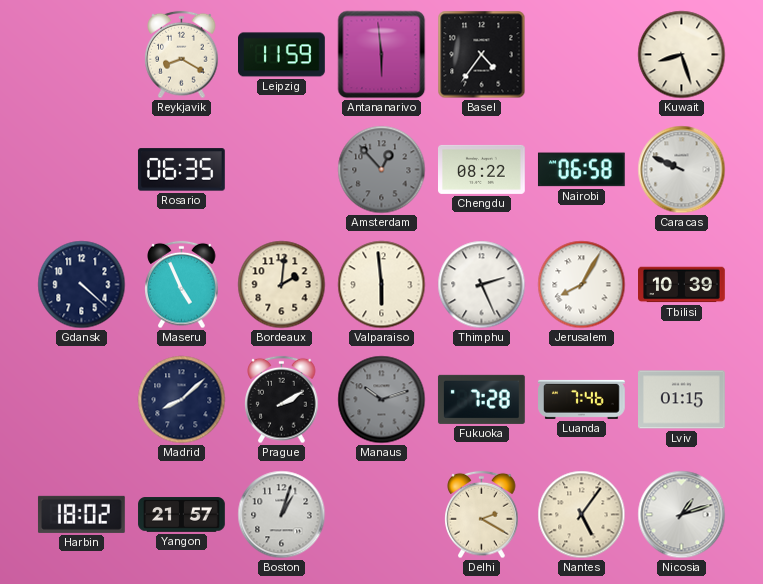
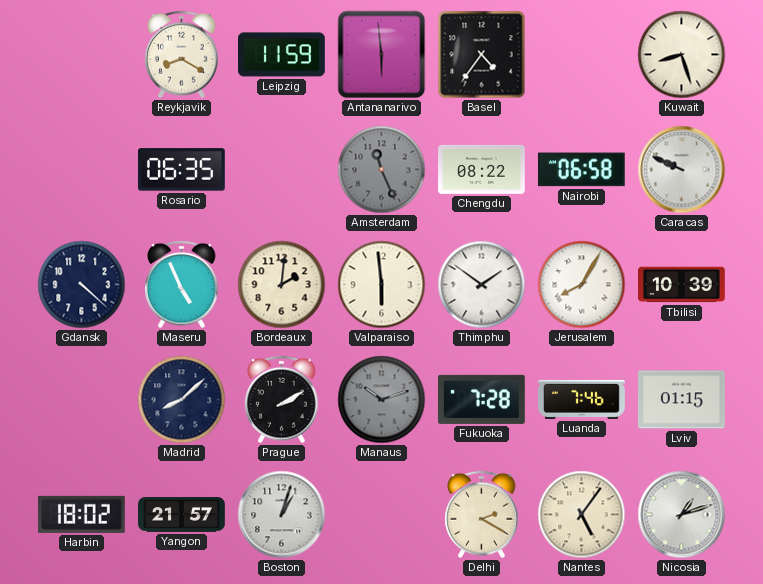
Amsterdam: 12:53 -> 11:26
Thimphu: 2:26 -> 1:51
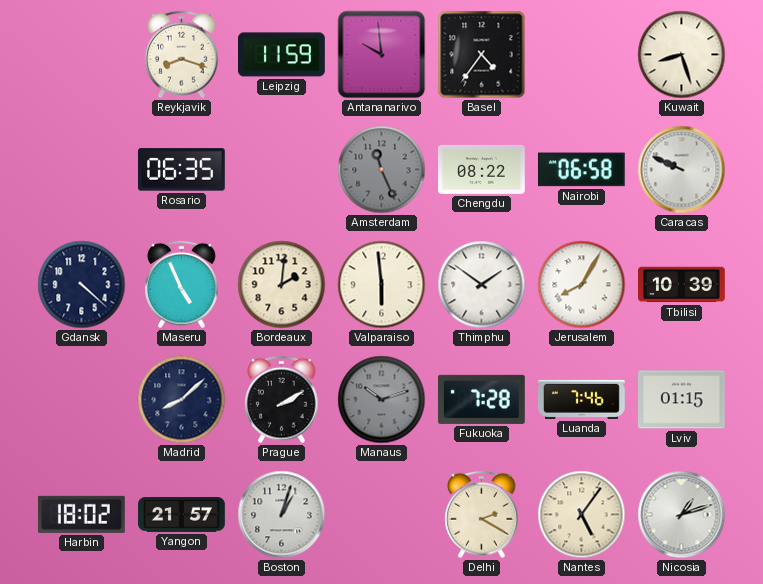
Reykjavik: 8:20 -> 8:18
Antananarivo: 5:59 -> 9:59
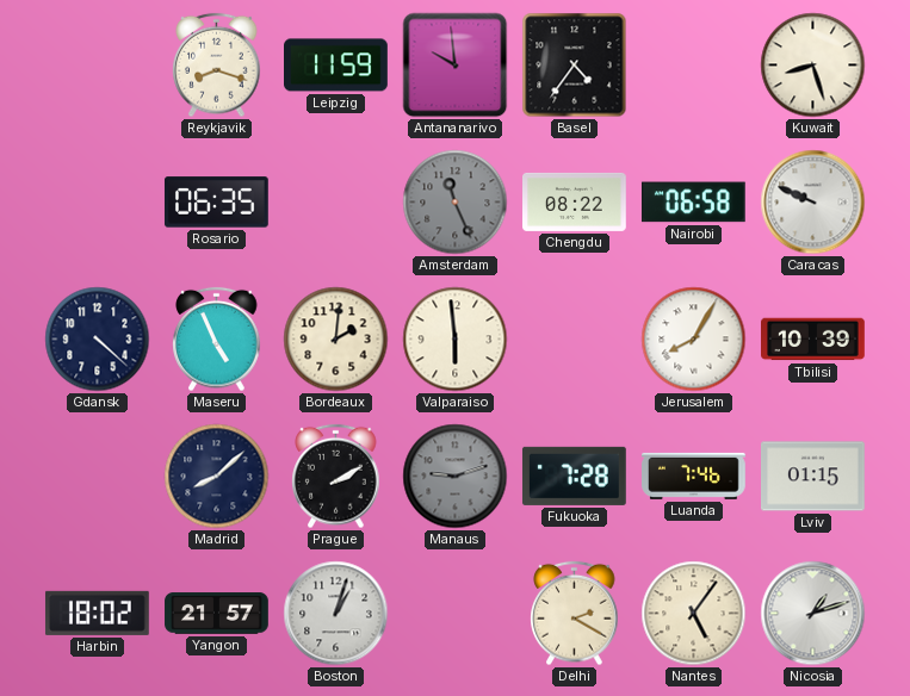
Thimphu: 1:51 -> none
Manaus: 10:12 -> 9:12
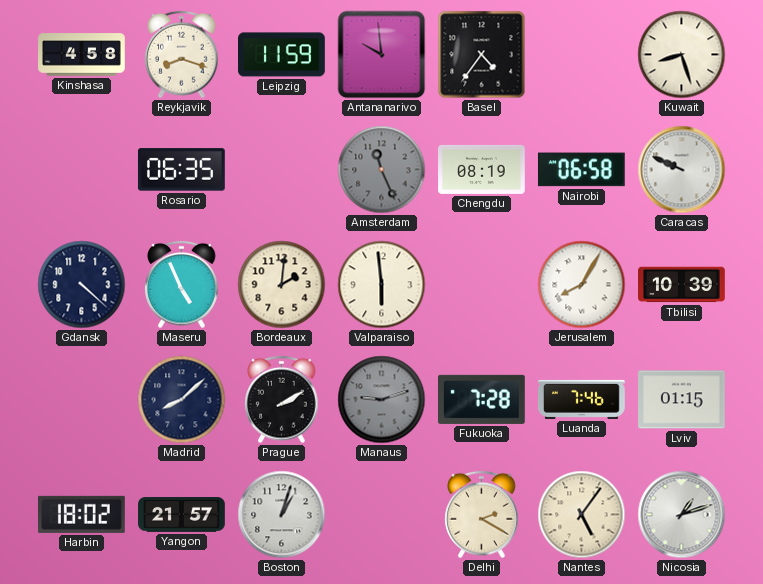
Kinshasa: none -> 4:58
Chengdu: 08:22 -> 08:19
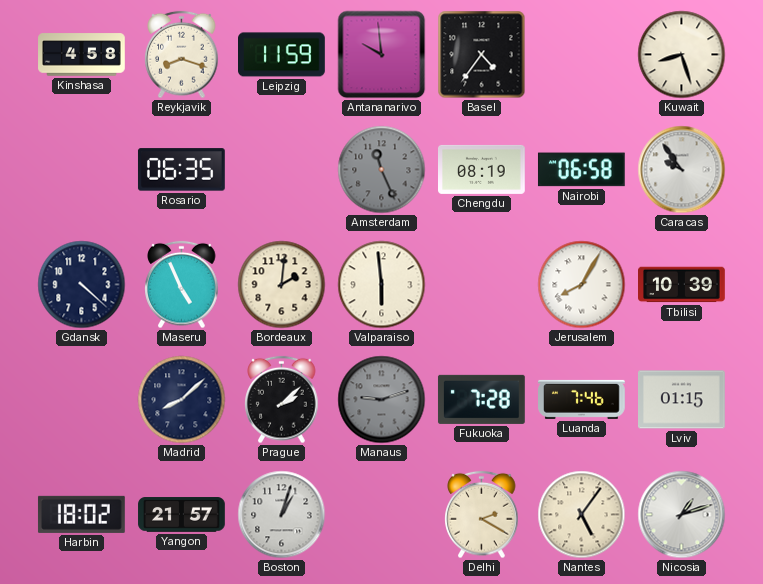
Caracas: 9:49 -> 9:54
Prague: 2:10 -> 2:08
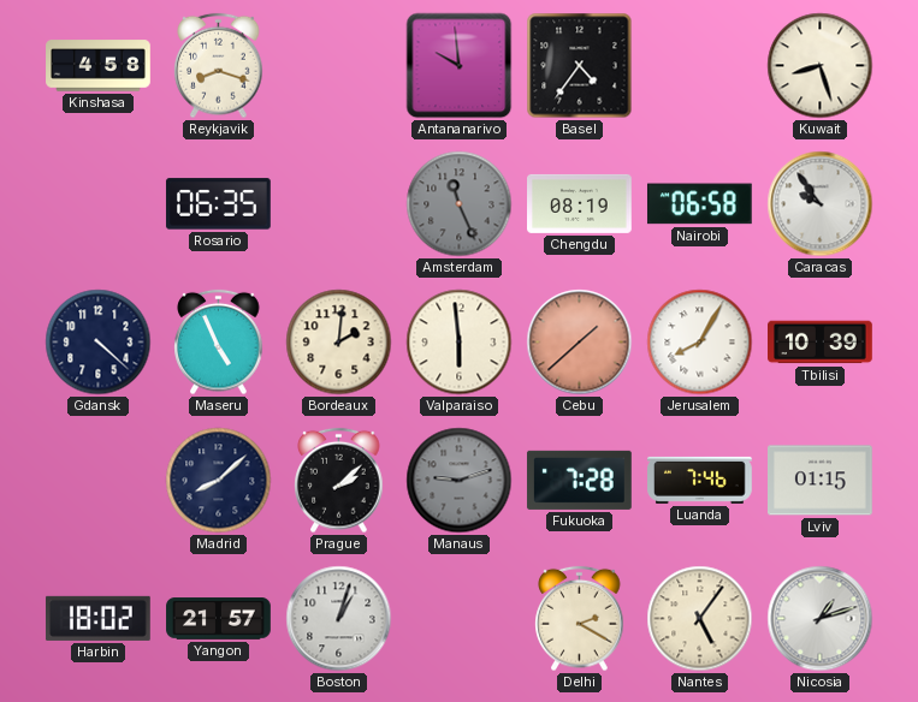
Leipzig: 11:59 -> none
Cebu: none -> 1:38
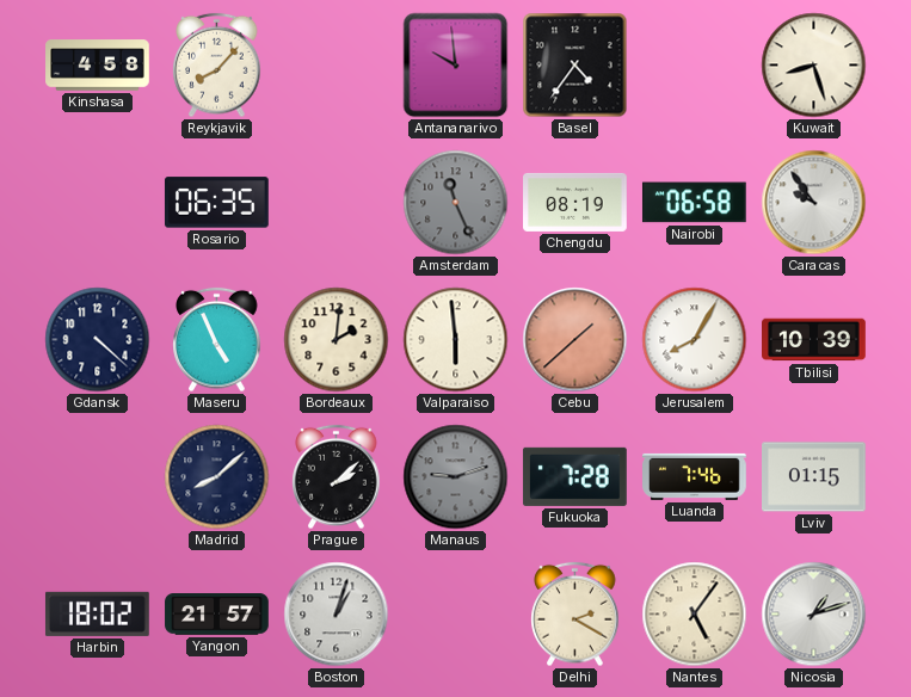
Reykjavik: 8:18 -> 8:07
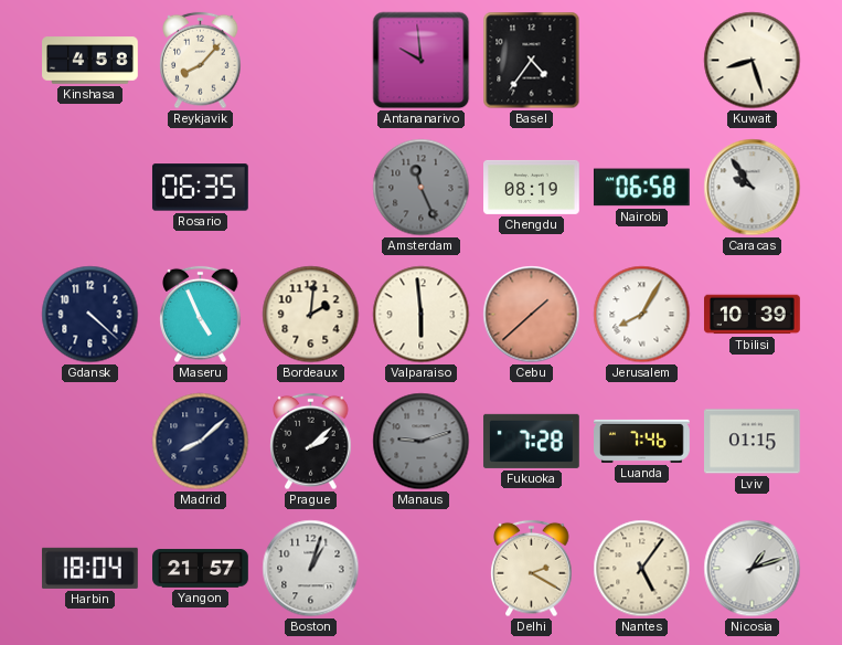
Harbin: 18:02 -> 18:04
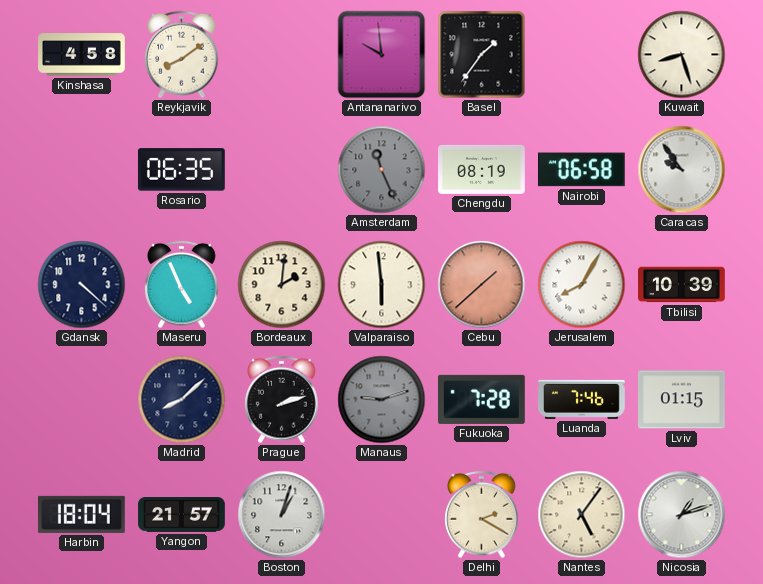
Reykjavik: 8:07 -> 8:09
Basel: 4:36 -> 1:36
Prague: 2:08 -> 2:12
